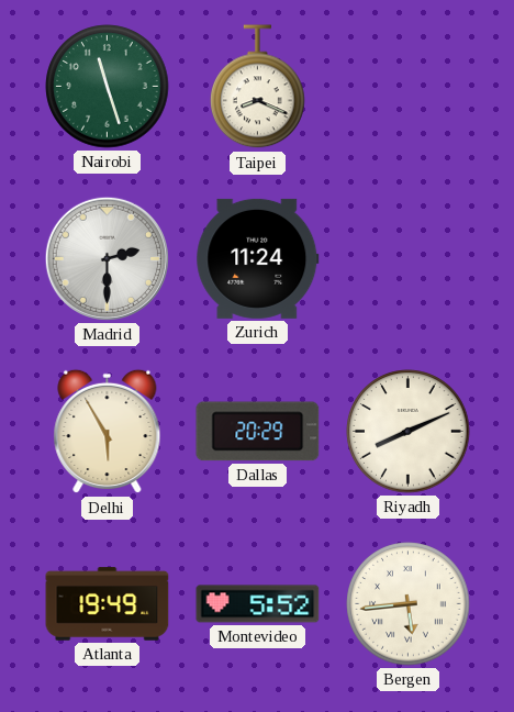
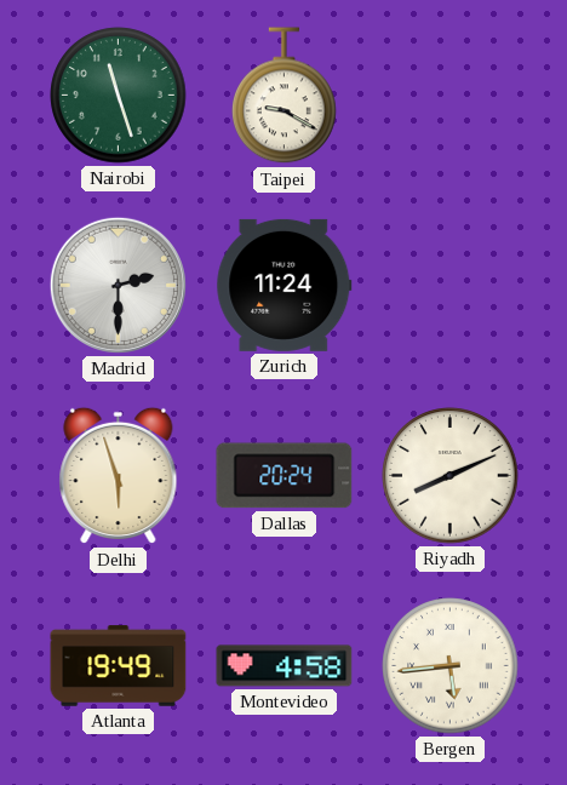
Taipei: 8:19 -> 9:20
Delhi: 5:55 -> 5:57
Dallas: 20:29 -> 20:24
Montevideo: 5:52 -> 4:58
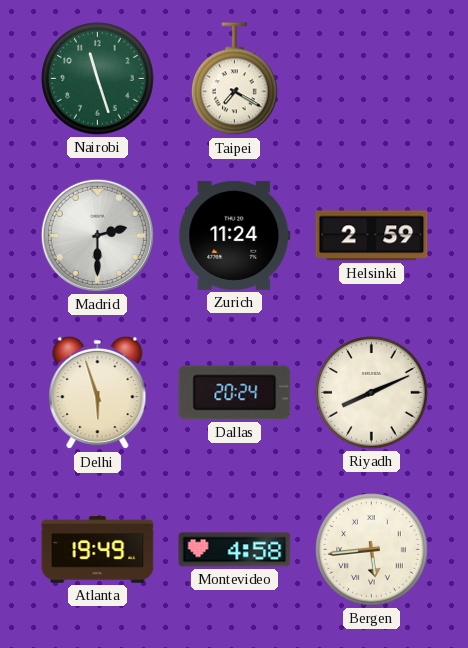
Taipei: 9:20 -> 7:20
Helsinki: none -> 2:59
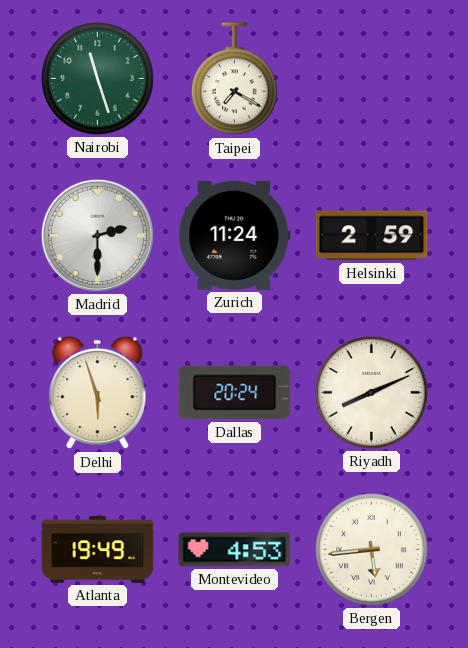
Montevideo: 4:58 -> 4:53
